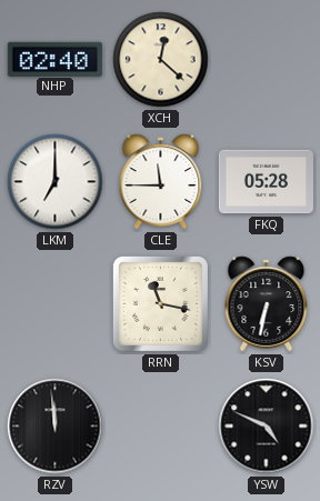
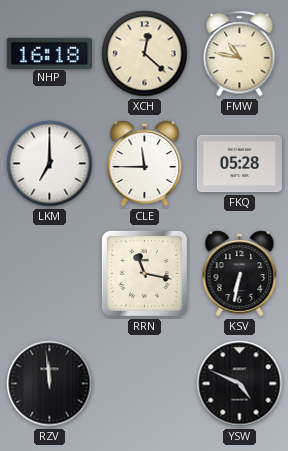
NHP: 02:40 -> 16:18
FMW: none -> 10:47
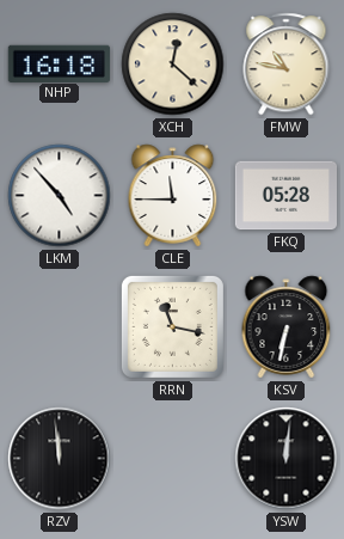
LKM: 7:00 -> 4:53
YSW: 4:49 -> 12:01
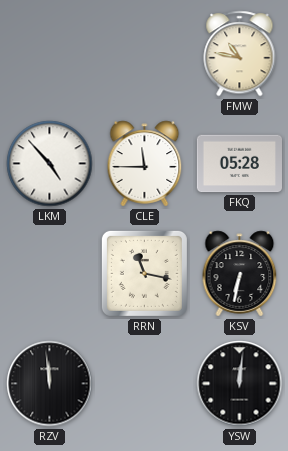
NHP: 16:18 -> none
XCH: 12:22 -> none
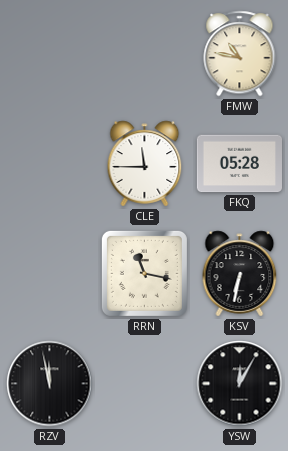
LKM: 4:53 -> none
RZV: 11:59 -> 11:58
YSW: 12:01 -> 12:05
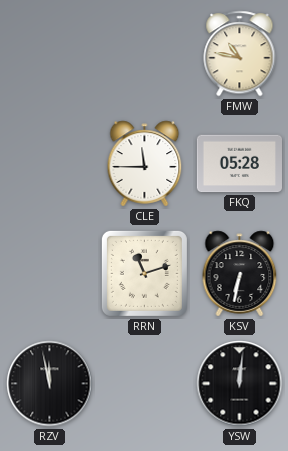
RRN: 11:17 -> 11:12
YSW: 12:05 -> 12:01
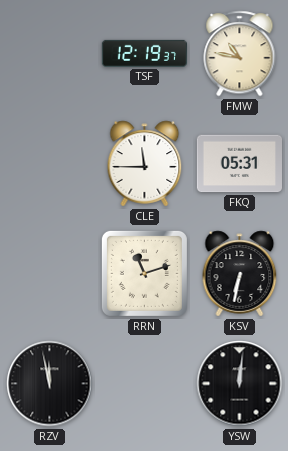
TSF: none -> 12:19
FKQ: 05:28 -> 05:31
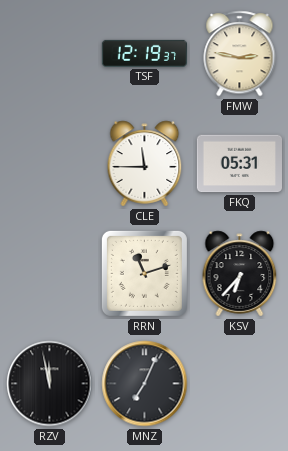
FMW: 10:47 -> 2:47
KSV: 6:32 -> 6:37
MNZ: none -> 7:04
YSW: 12:01 -> none
